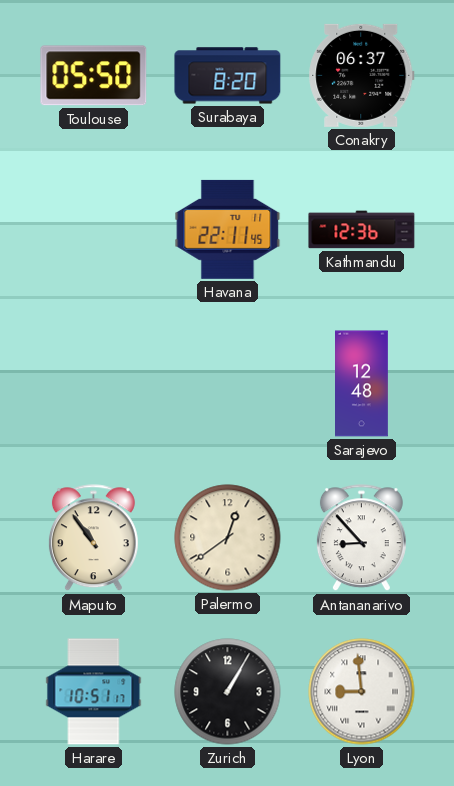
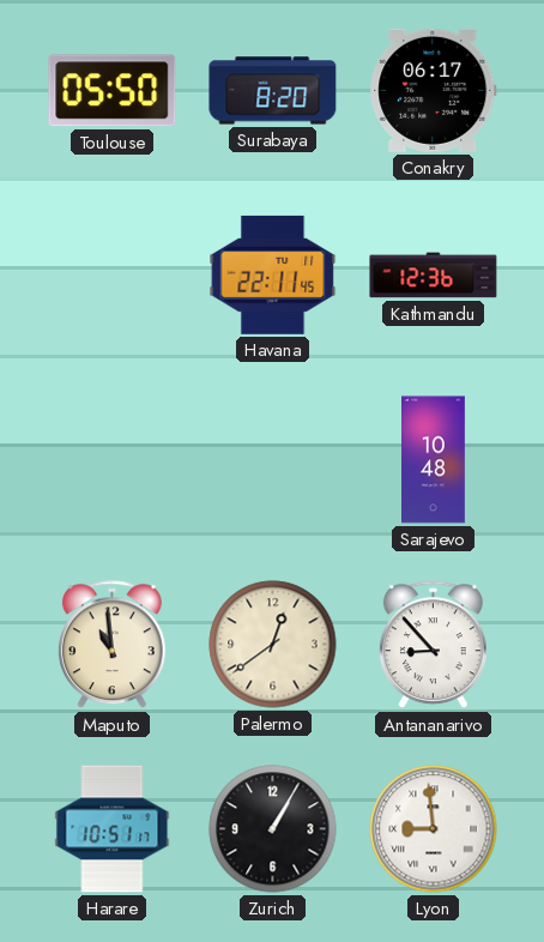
Conakry: 06:37 -> 06:17
Sarajevo: 12:48 -> 10:48
Maputo: 10:54 -> 10:59
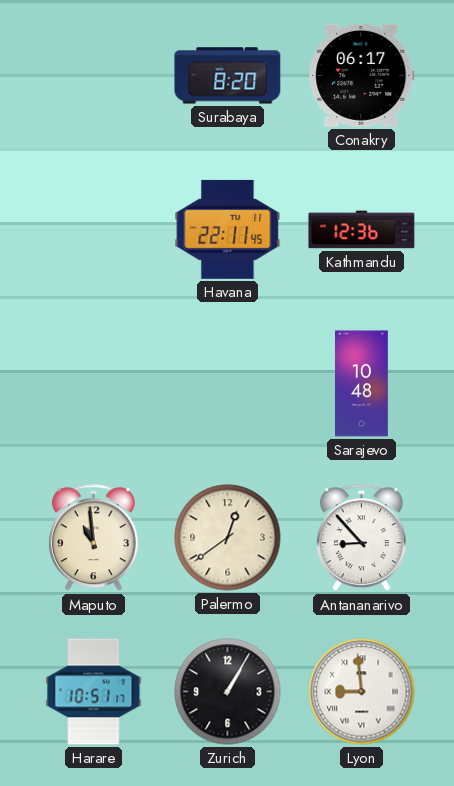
Toulouse: 05:50 -> none
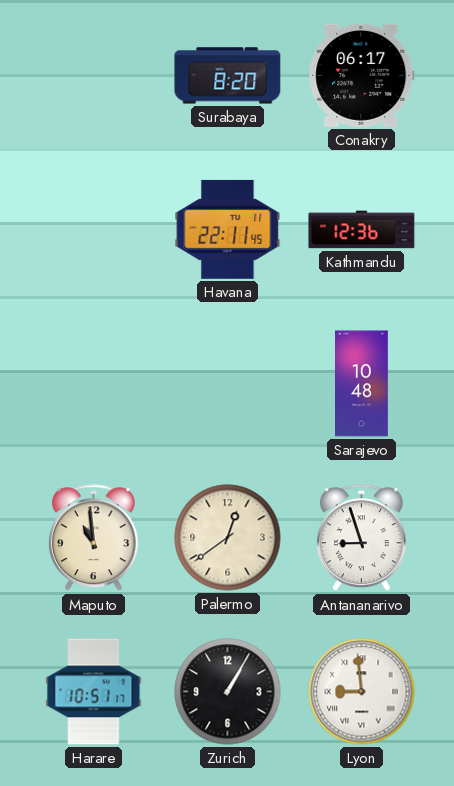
Antananarivo: 8:53 -> 8:57
